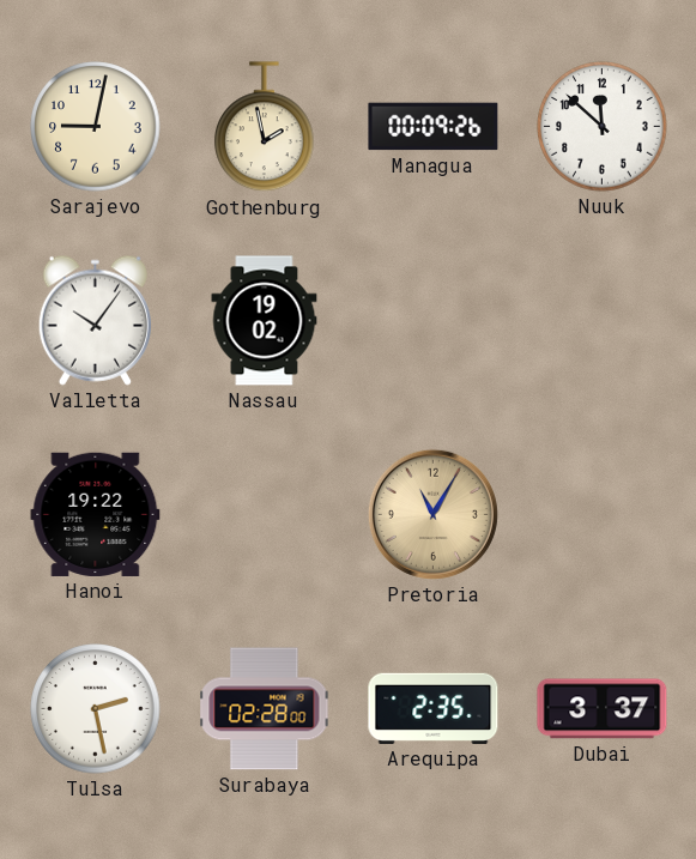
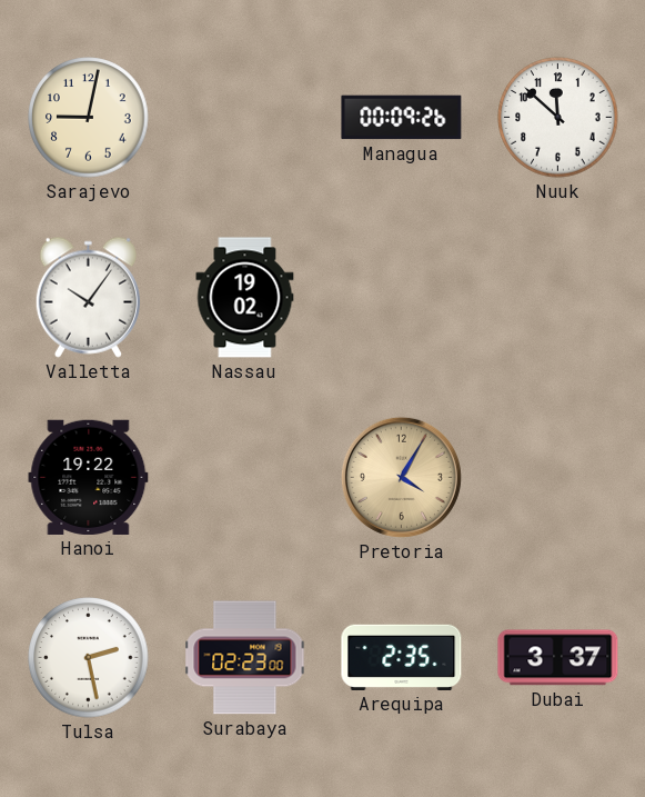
Gothenburg: 1:58 -> none
Pretoria: 11:05 -> 4:05
Surabaya: 02:28 -> 02:23
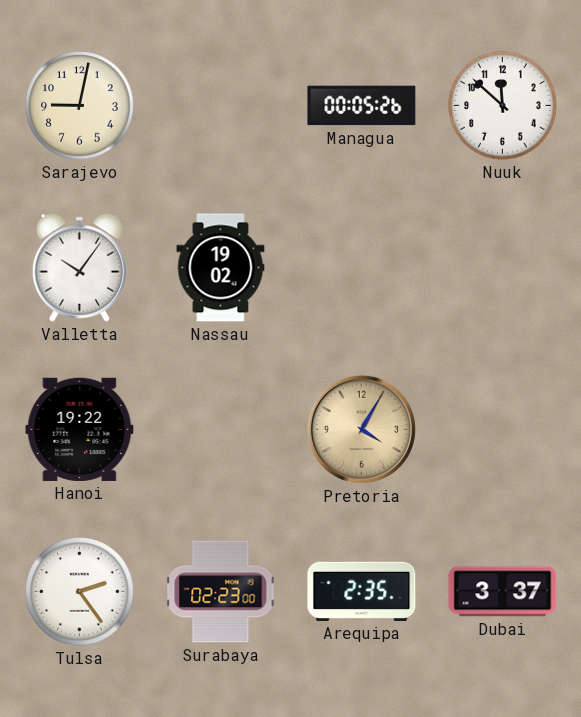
Managua: 00:09 -> 00:05
Tulsa: 2:28 -> 2:24
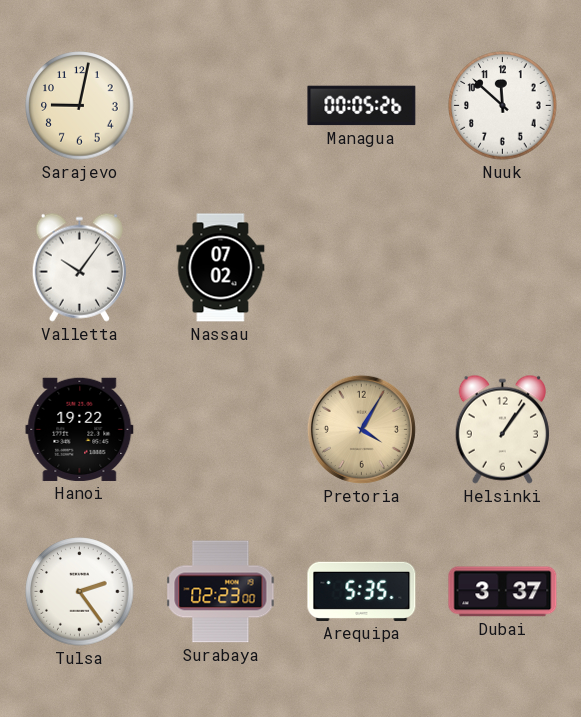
Nassau: 19:02 -> 07:02
Helsinki: none -> 1:06
Arequipa: 2:35 -> 5:35
